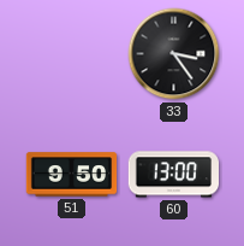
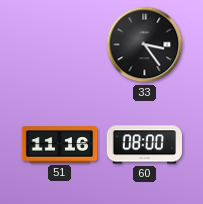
51: 9:50 -> 11:16
60: 13:00 -> 08:00
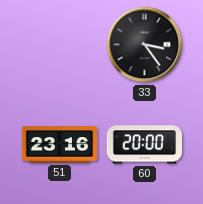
51: 11:16 -> 23:16
60: 08:00 -> 20:00
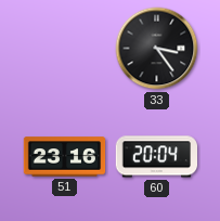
60: 20:00 -> 20:04
